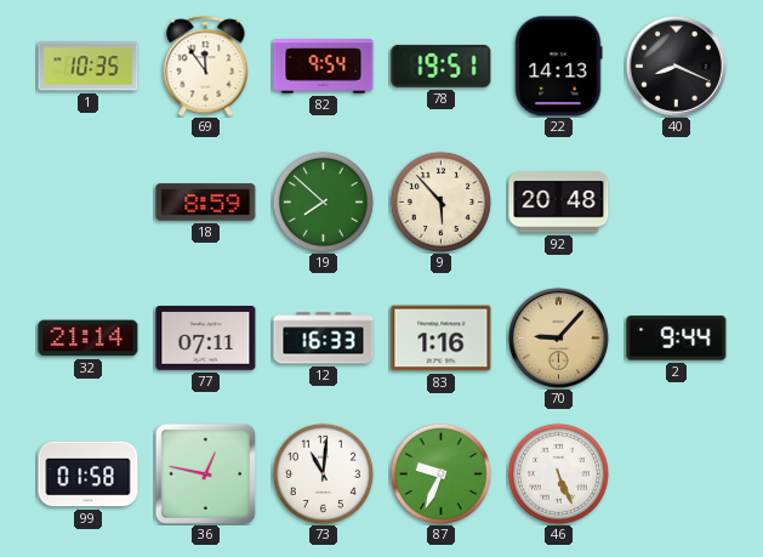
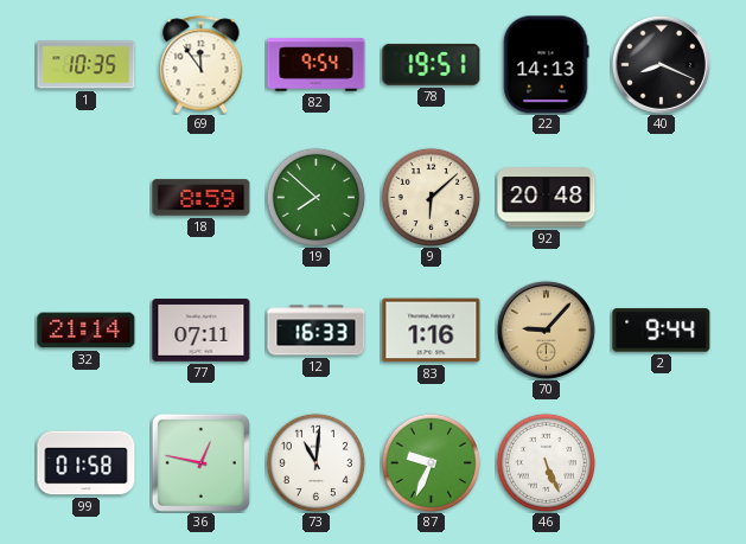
9: 5:53 -> 6:08
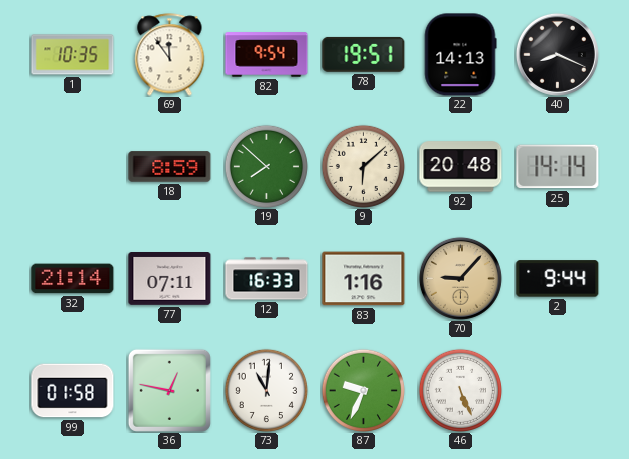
25: none -> 14:14
